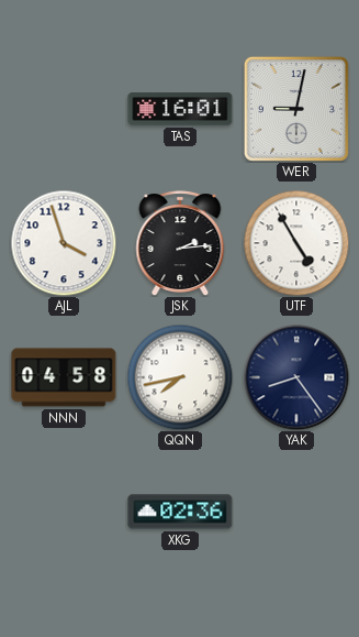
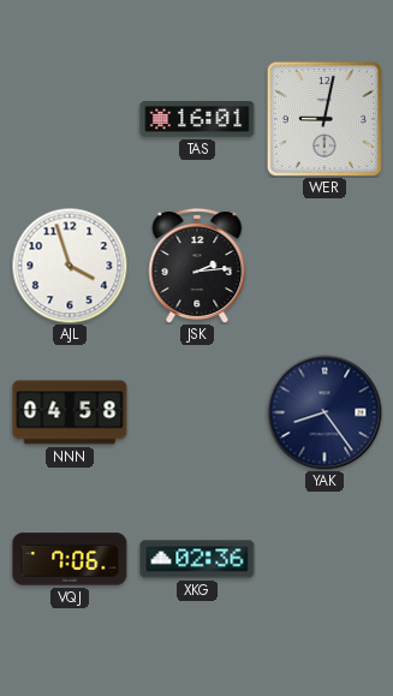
UTF: 4:55 -> none
QQN: 7:43 -> none
VQJ: none -> 7:06
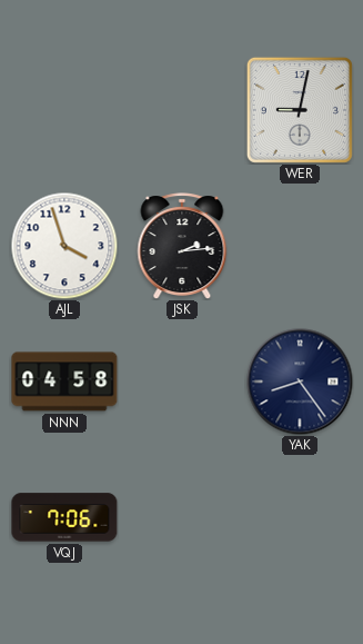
TAS: 16:01 -> none
XKG: 02:36 -> none
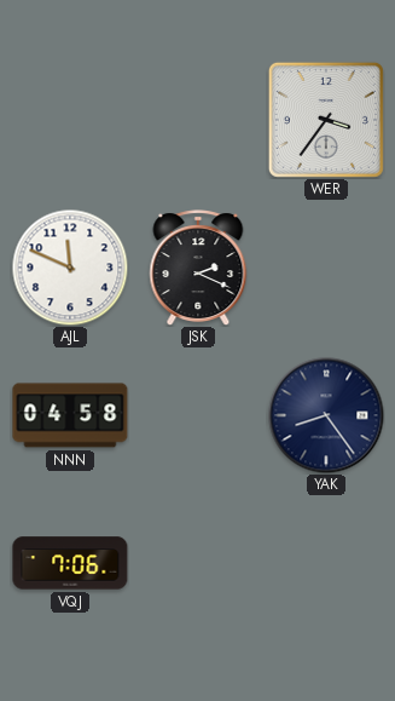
WER: 9:02 -> 3:36
AJL: 3:57 -> 11:49
JSK: 2:14 -> 2:19
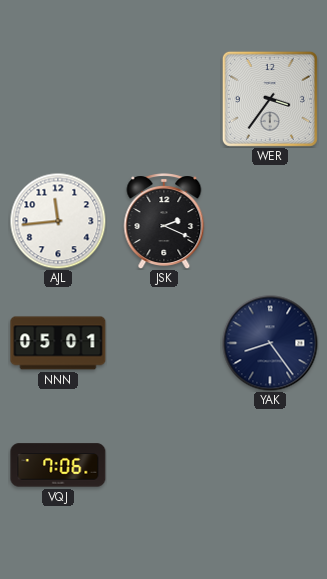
AJL: 11:49 -> 11:44
NNN: 04:58 -> 05:01
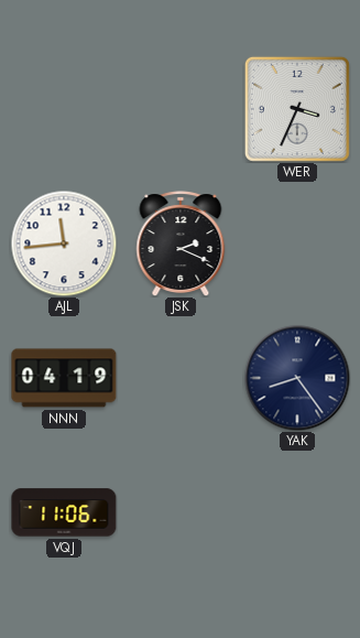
WER: 3:36 -> 3:34
NNN: 05:01 -> 04:19
VQJ: 7:06 -> 11:06
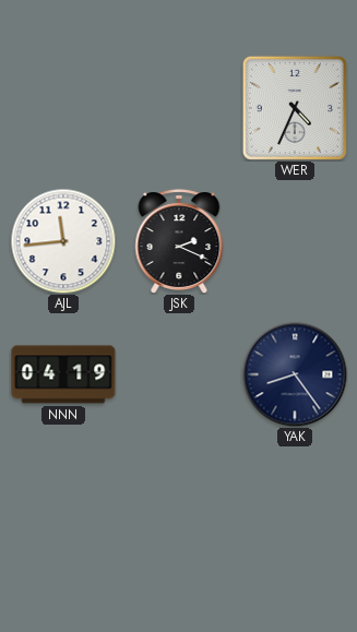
WER: 3:34 -> 4:34
VQJ: 11:06 -> none
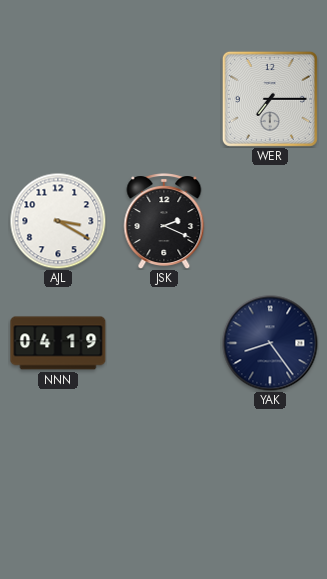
WER: 4:34 -> 7:15
AJL: 11:44 -> 3:20
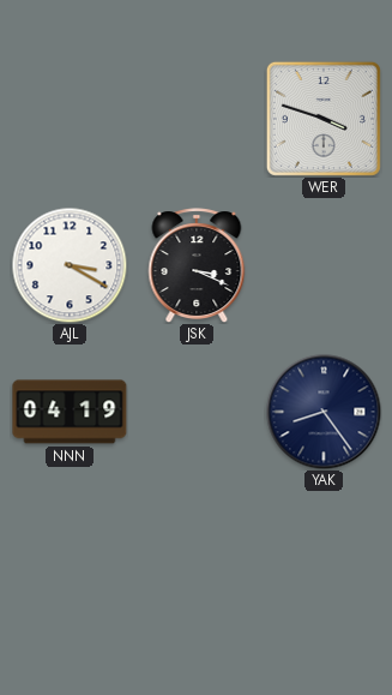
WER: 7:15 -> 3:48
JSK: 2:19 -> 3:19
